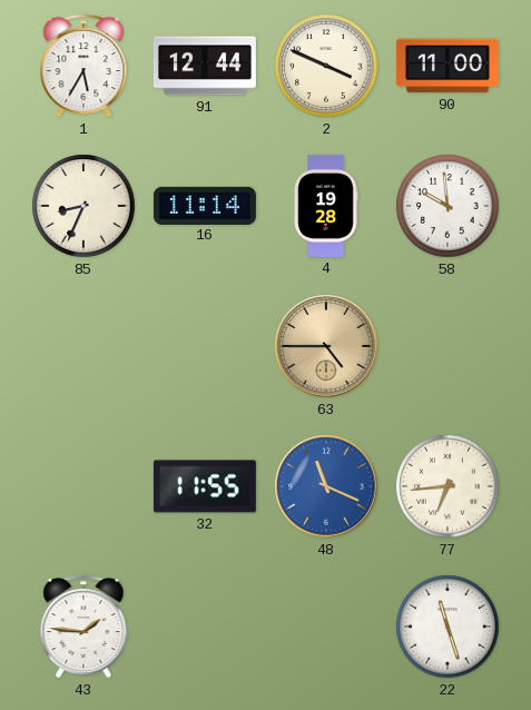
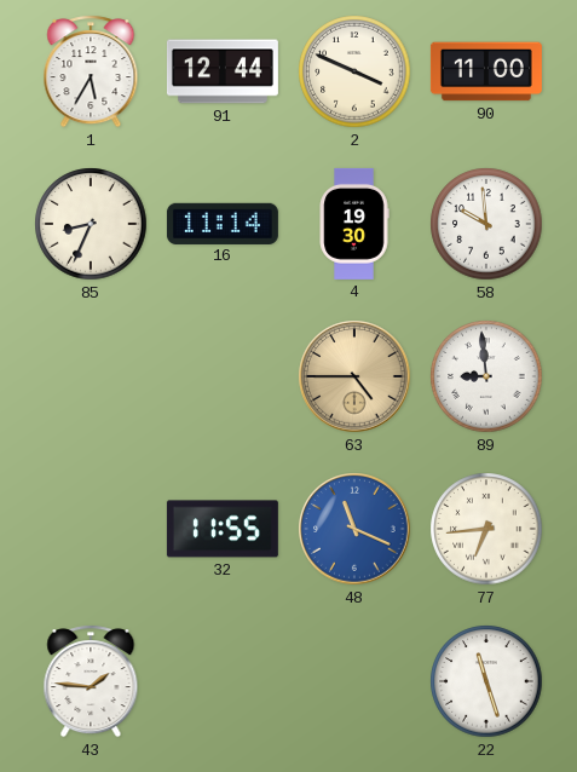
4: 19:28 -> 19:30
89: none -> 8:59
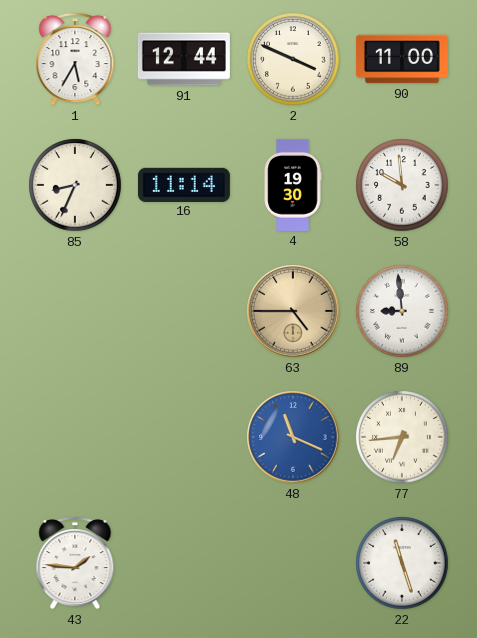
32: 11:55 -> none
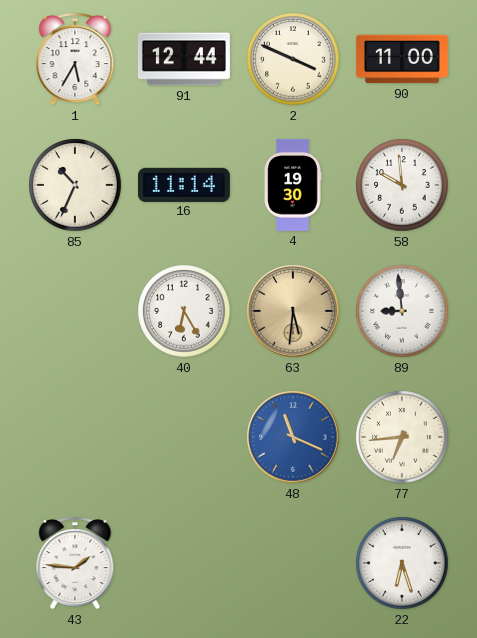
85: 8:34 -> 10:34
40: none -> 6:25
63: 4:45 -> 5:31
22: 11:27 -> 6:27
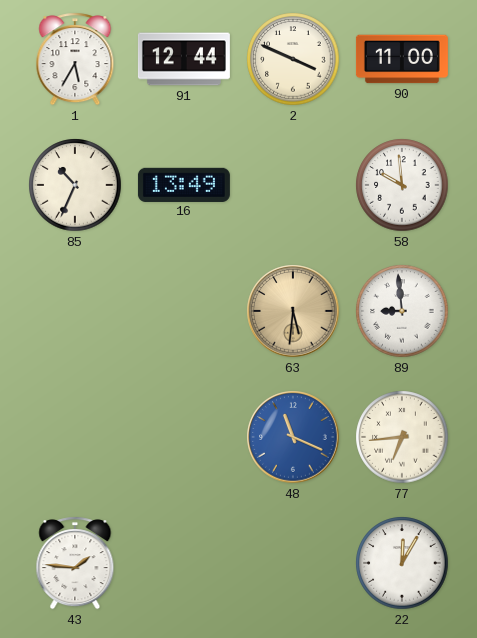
16: 11:14 -> 13:49
4: 19:30 -> none
40: 6:25 -> none
22: 6:27 -> 12:05
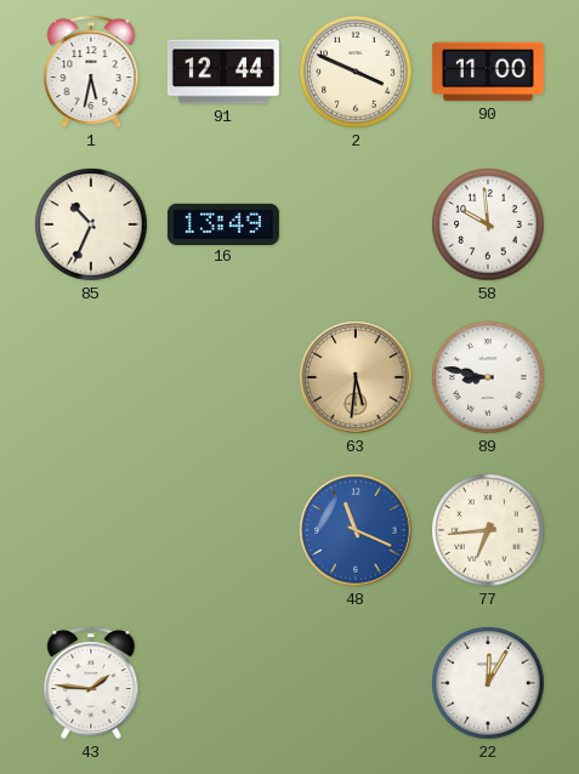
1: 5:35 -> 5:32
89: 8:59 -> 8:47
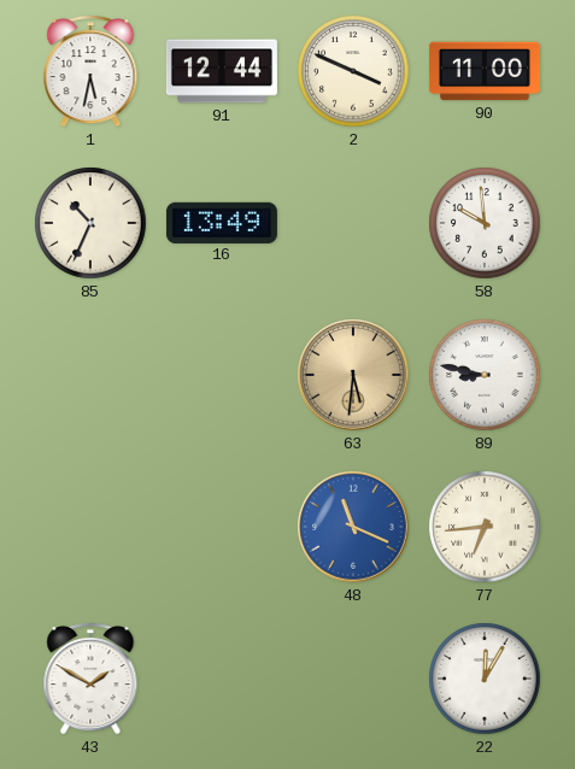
43: 1:46 -> 1:50
